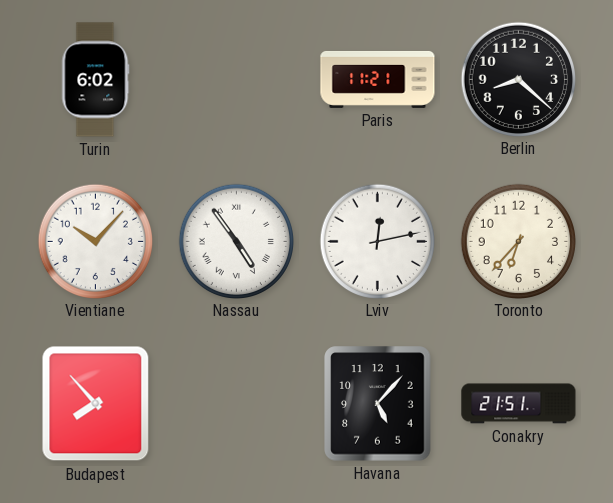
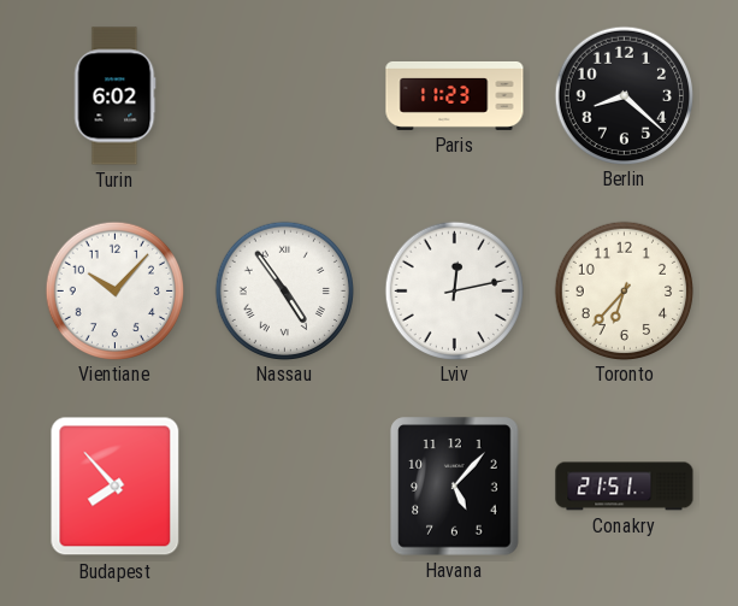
Paris: 11:21 -> 11:23
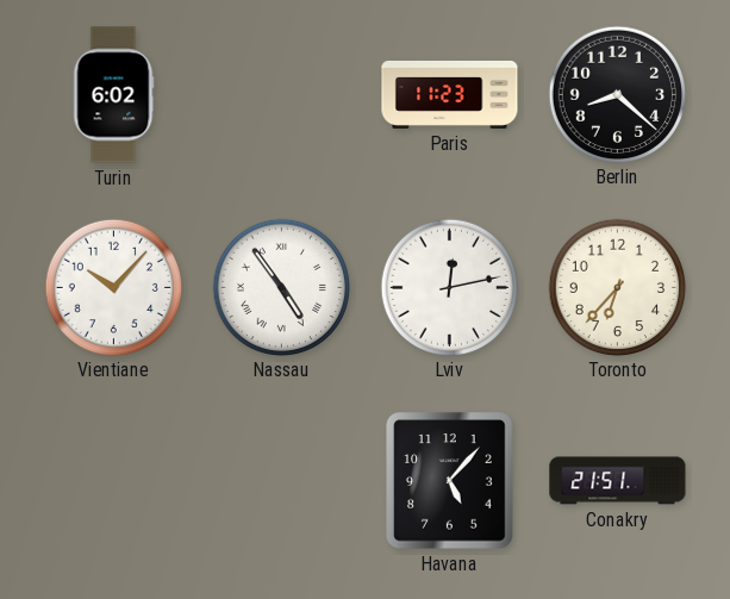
Budapest: 7:53 -> none
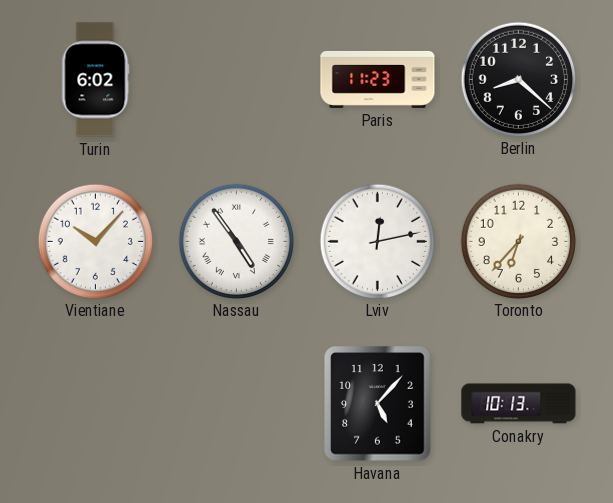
Conakry: 21:51 -> 10:13
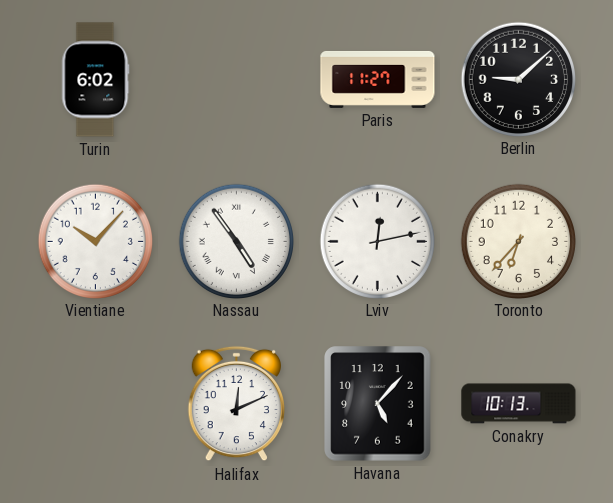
Paris: 11:23 -> 11:27
Berlin: 8:22 -> 9:08
Halifax: none -> 12:11
